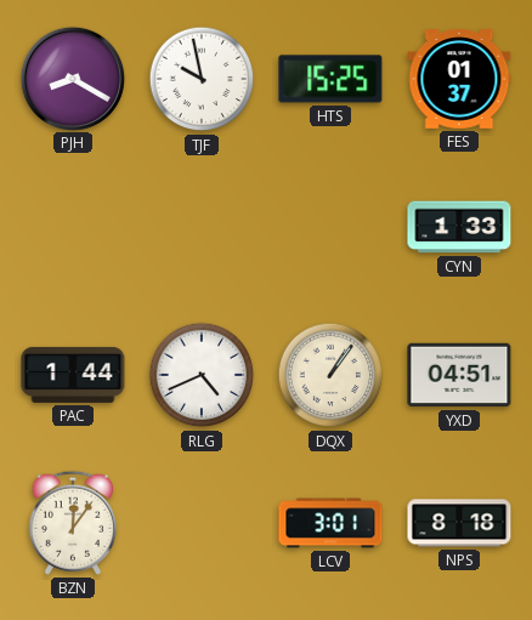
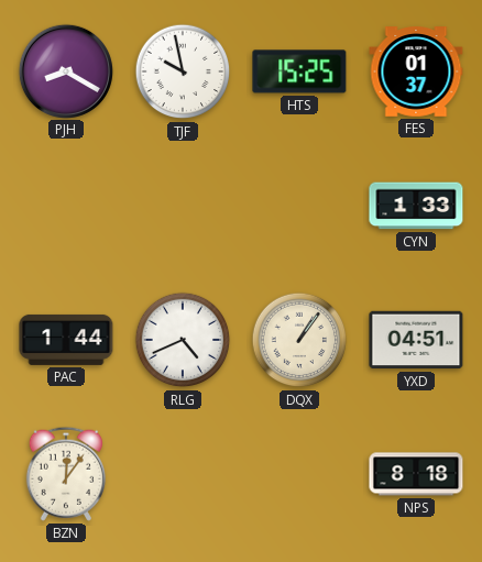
LCV: 3:01 -> none
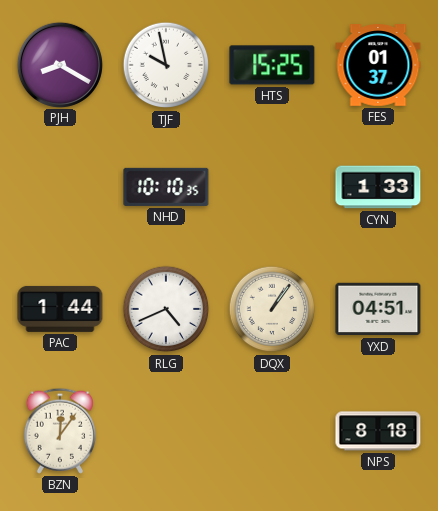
NHD: none -> 10:10
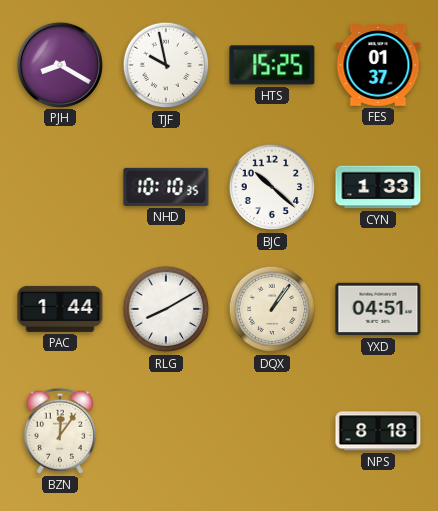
BJC: none -> 10:22
RLG: 4:41 -> 8:10
